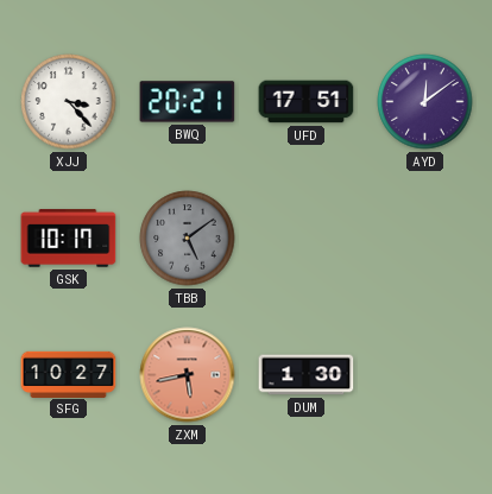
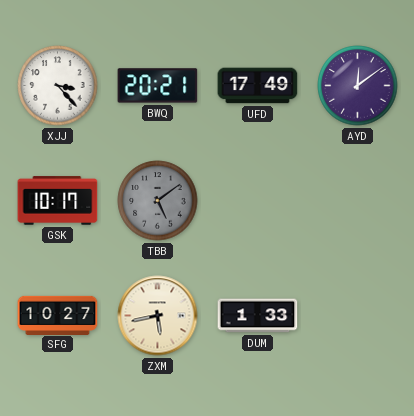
UFD: 17:51 -> 17:49
ZXM dial: salmon -> cream
DUM: 1:30 -> 1:33
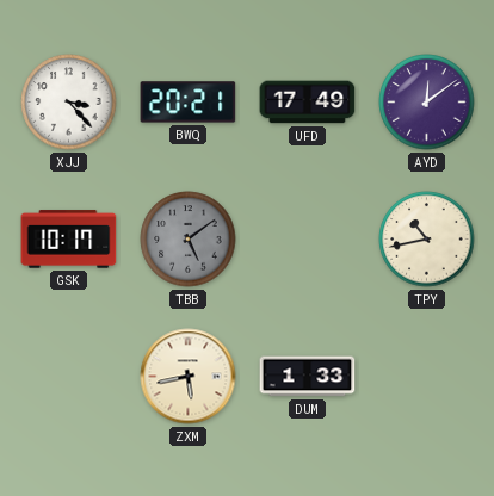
TPY: none -> 10:43
SFG: 10:27 -> none
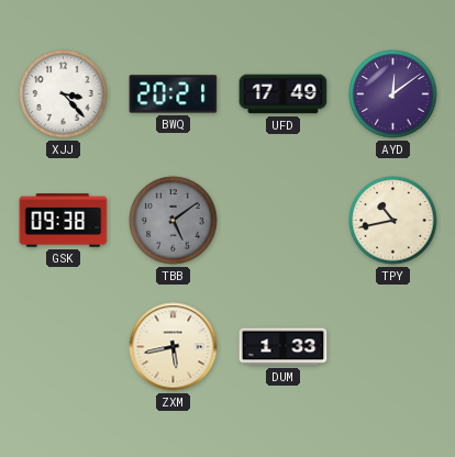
GSK: 10:17 -> 09:38
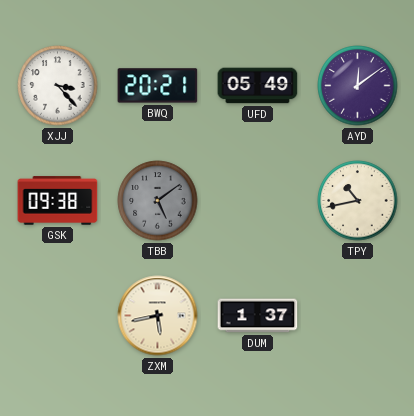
UFD: 17:49 -> 05:49
DUM: 1:33 -> 1:37
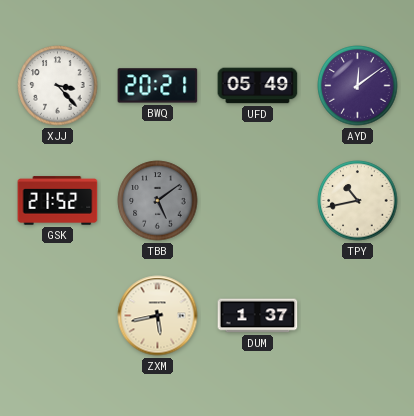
GSK: 09:38 -> 21:52
